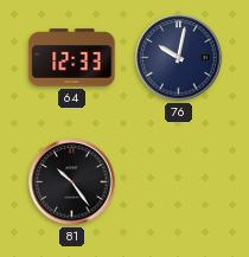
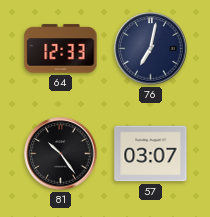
76: 10:02 -> 7:02
57: none -> 03:07
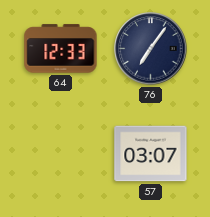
76: 7:02 -> 7:06
81: 10:24 -> none
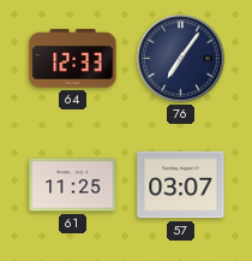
61: none -> 11:25
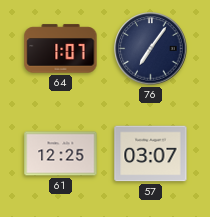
64: 12:33 -> 1:07
61: 11:25 -> 12:25
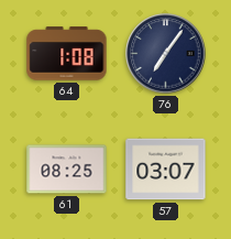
64: 1:07 -> 1:08
61: 12:25 -> 08:25
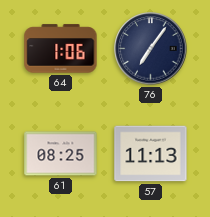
64: 1:08 -> 1:06
57: 03:07 -> 11:13
